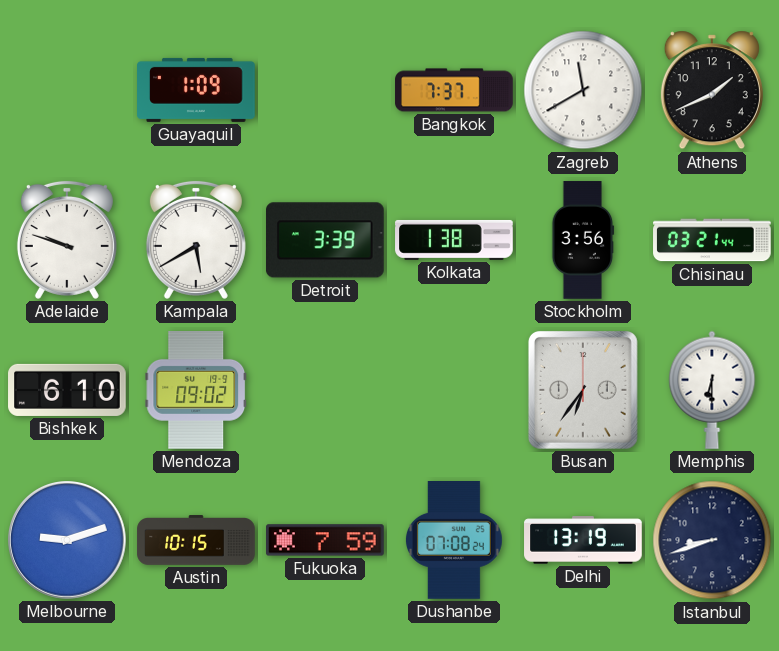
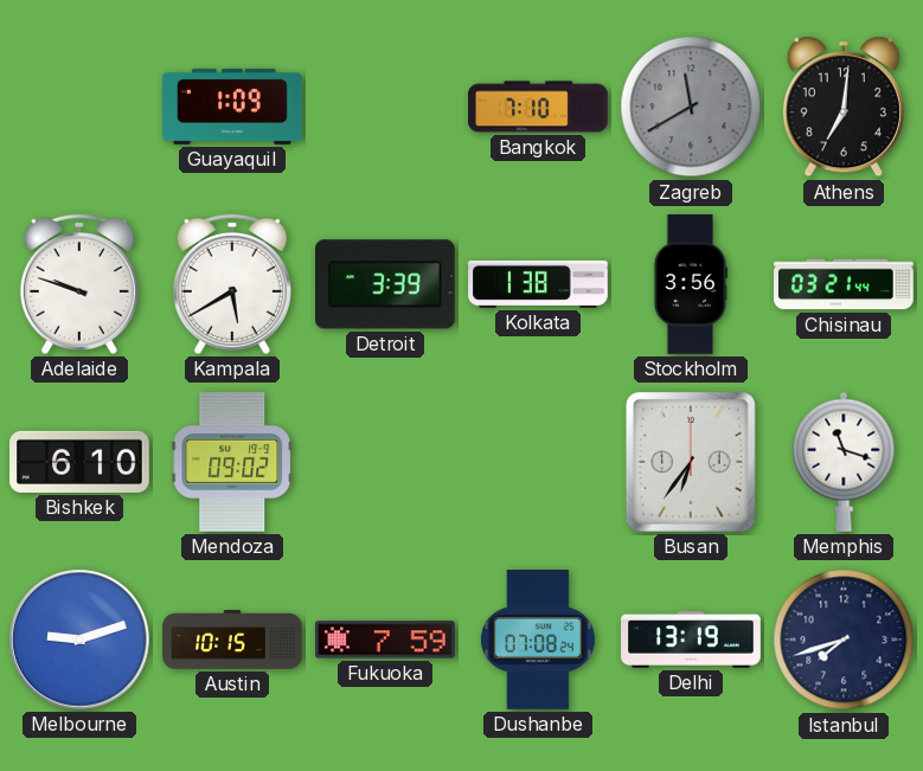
Bangkok: 7:37 -> 7:10
Zagreb dial: white -> grey
Athens: 1:41 -> 7:01
Memphis: 6:30 -> 11:18
Istanbul: 8:42 -> 7:42
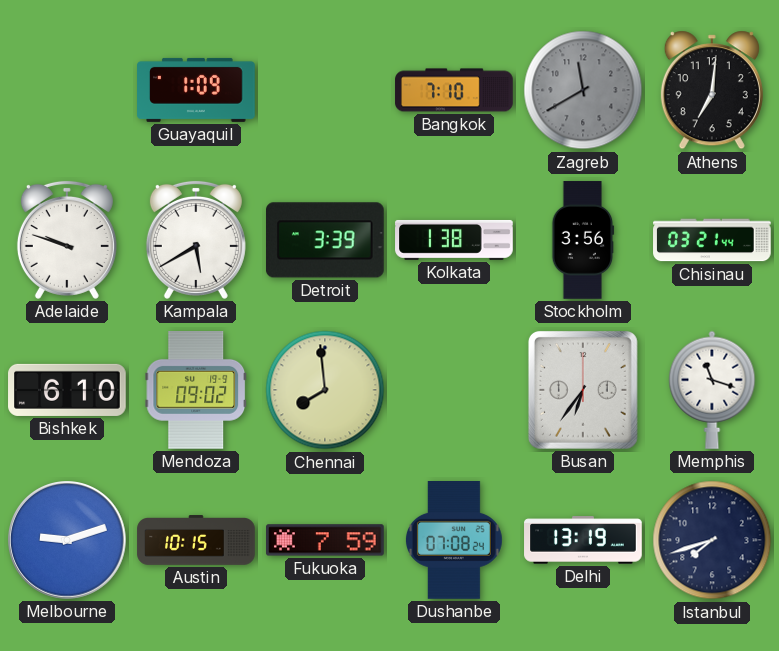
Chennai: none -> 7:59
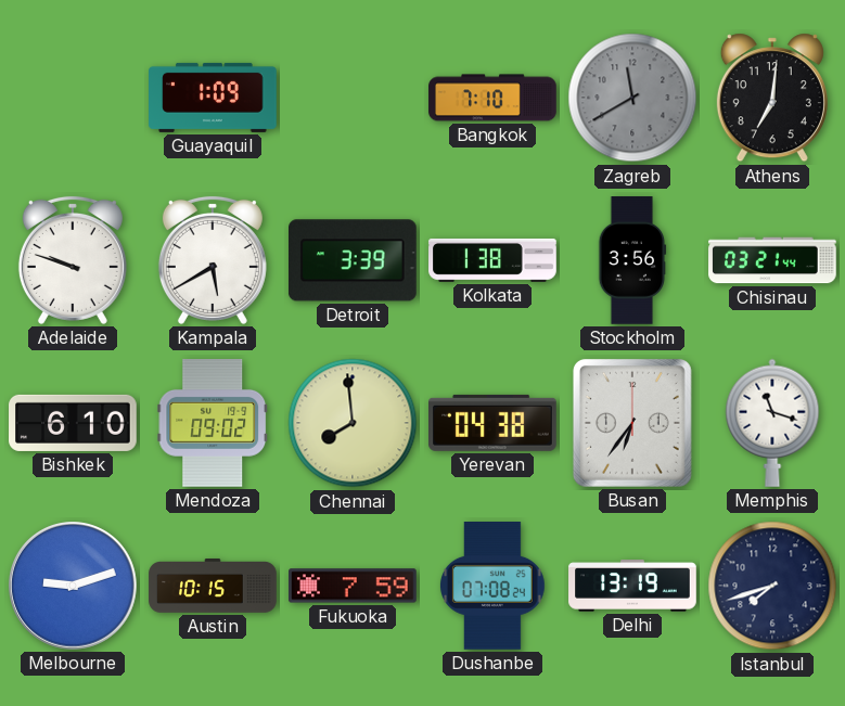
Yerevan: none -> 04:38
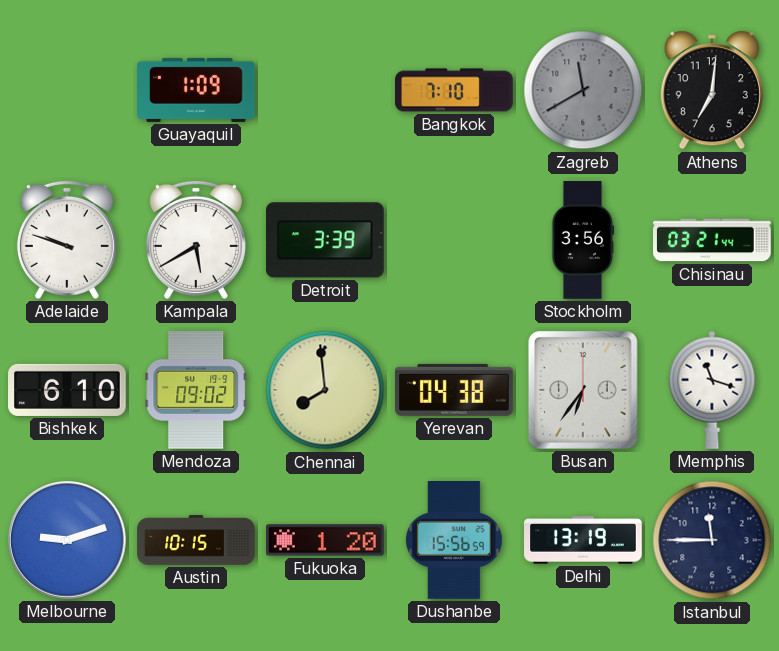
Kolkata: 1:38 -> none
Fukuoka: 7:59 -> 1:20
Dushanbe: 07:08 -> 15:56
Istanbul: 7:42 -> 11:45
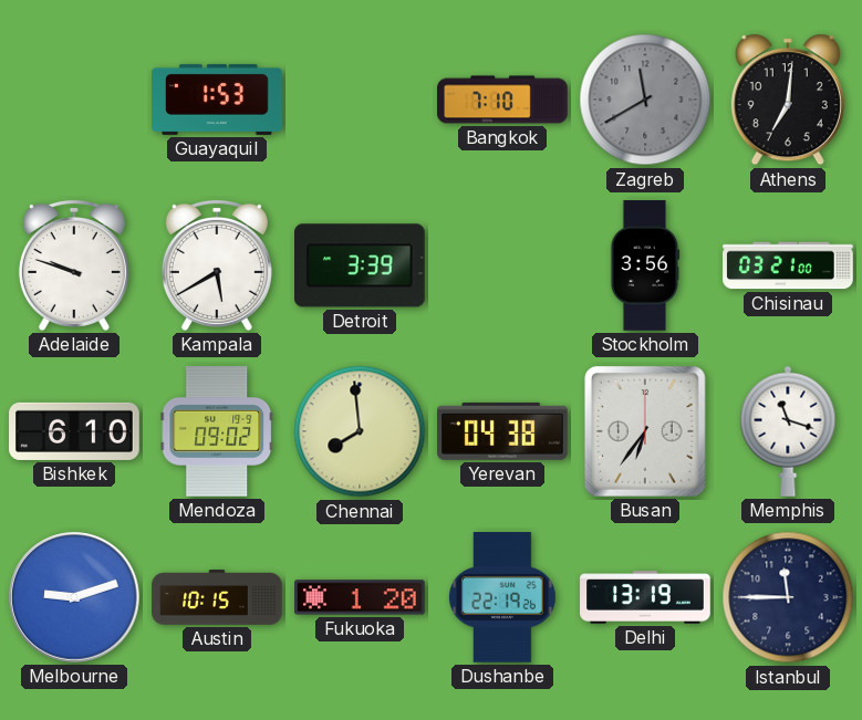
Guayaquil: 1:09 -> 1:53
Chisinau: 03:21:44 -> 03:21:00
Dushanbe: 15:56 -> 22:19
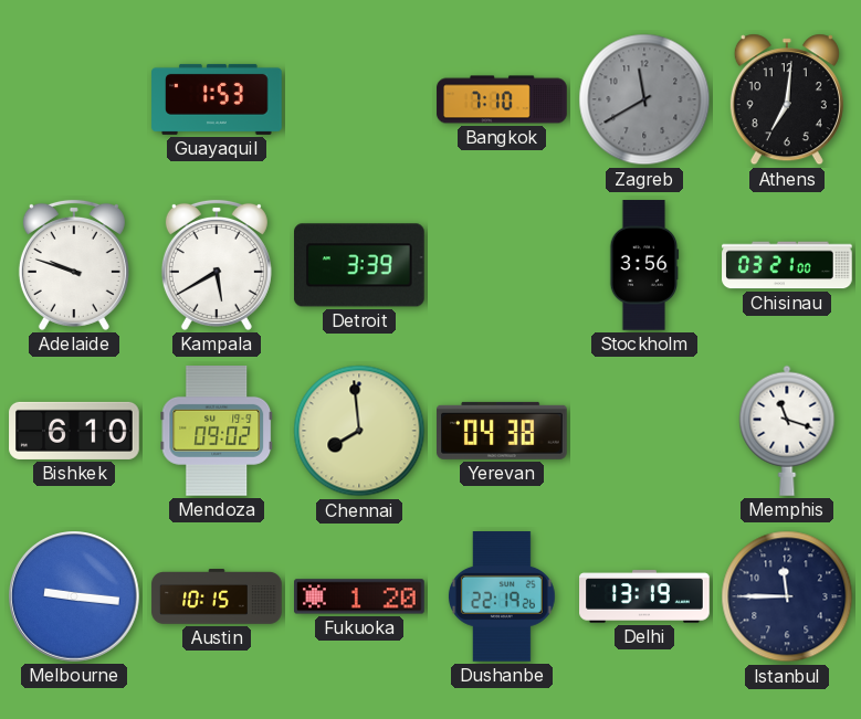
Busan: 6:36 -> none
Melbourne: 9:12 -> 9:16
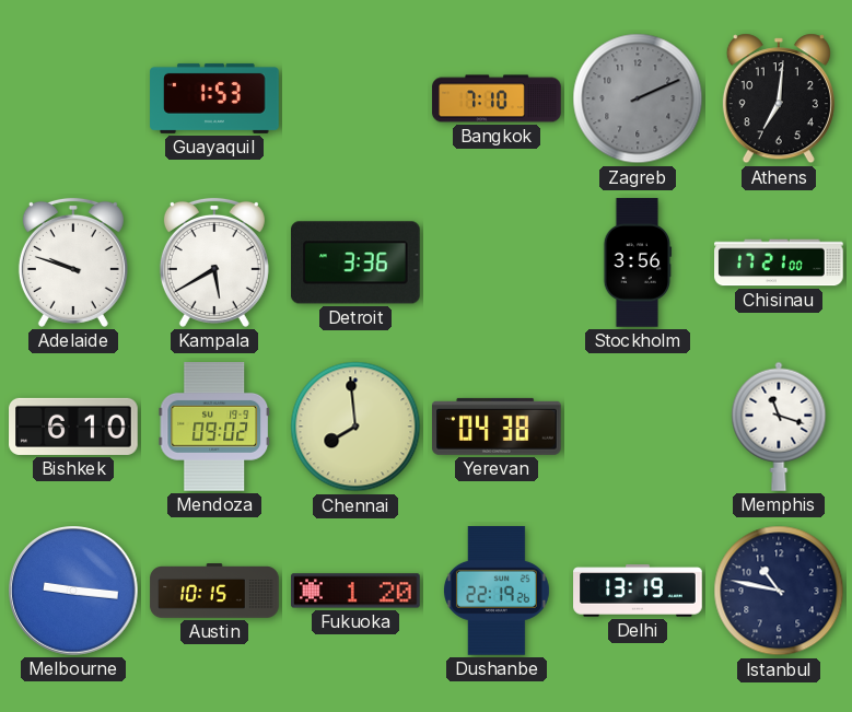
Zagreb: 11:40 -> 2:11
Detroit: 3:39 -> 3:36
Chisinau: 03:21 -> 17:21
Istanbul: 11:45 -> 10:47
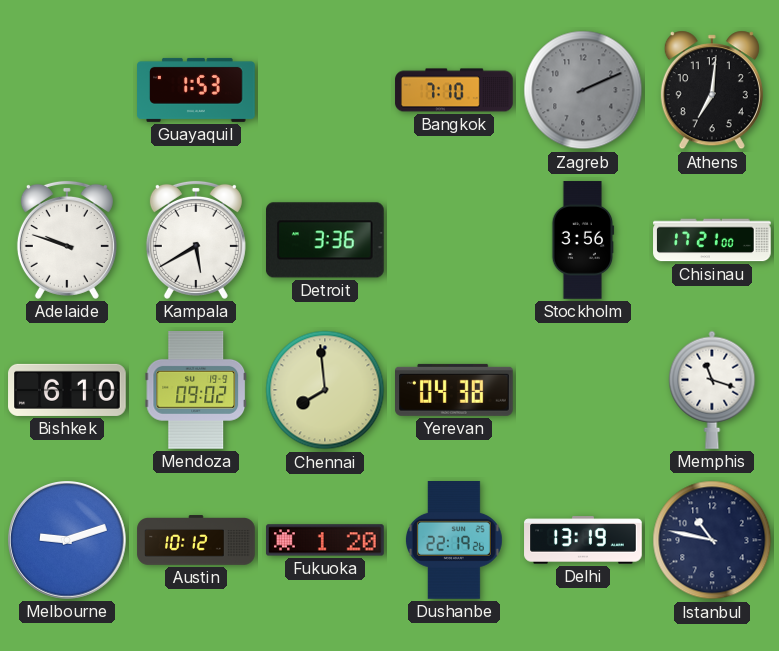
Melbourne: 9:16 -> 9:12
Austin: 10:15 -> 10:12
